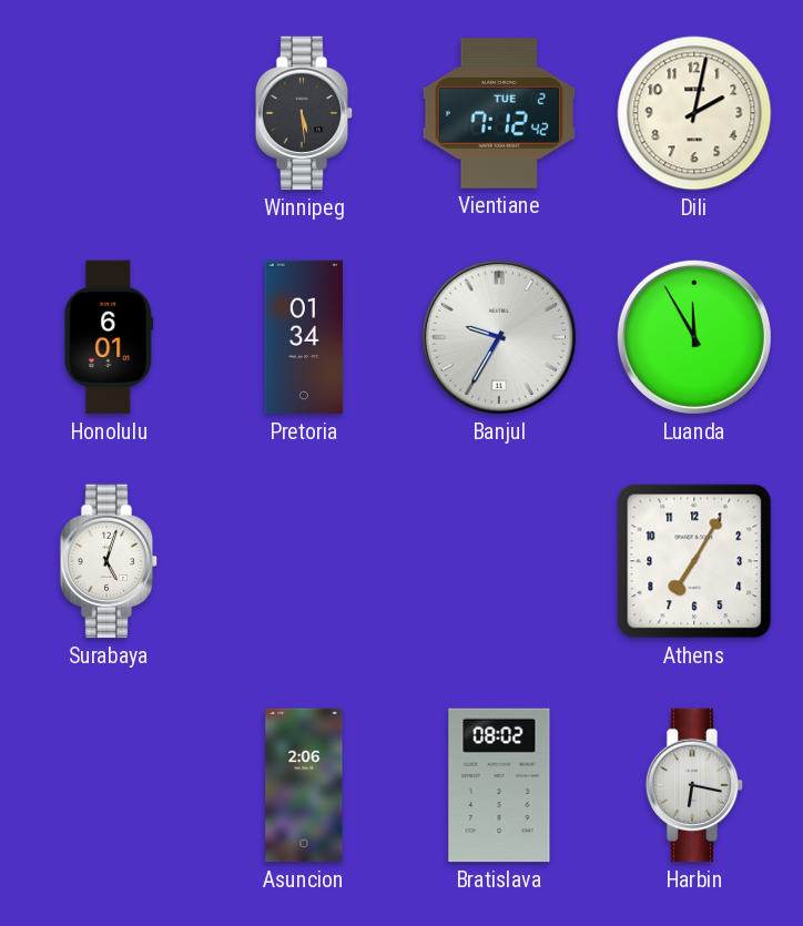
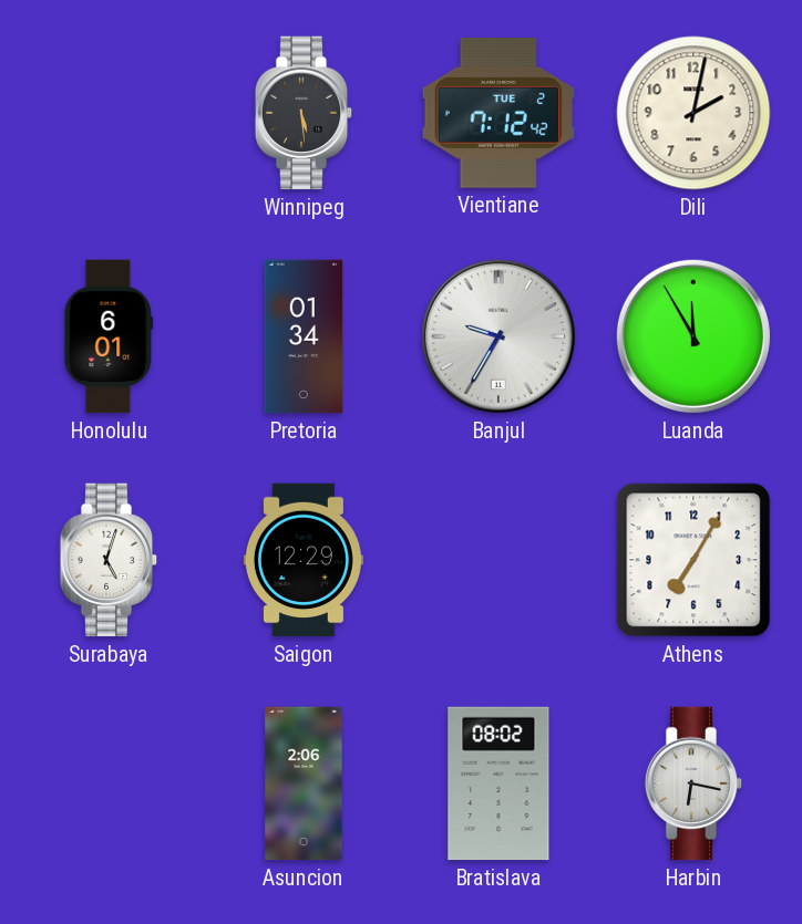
Saigon: none -> 12:29
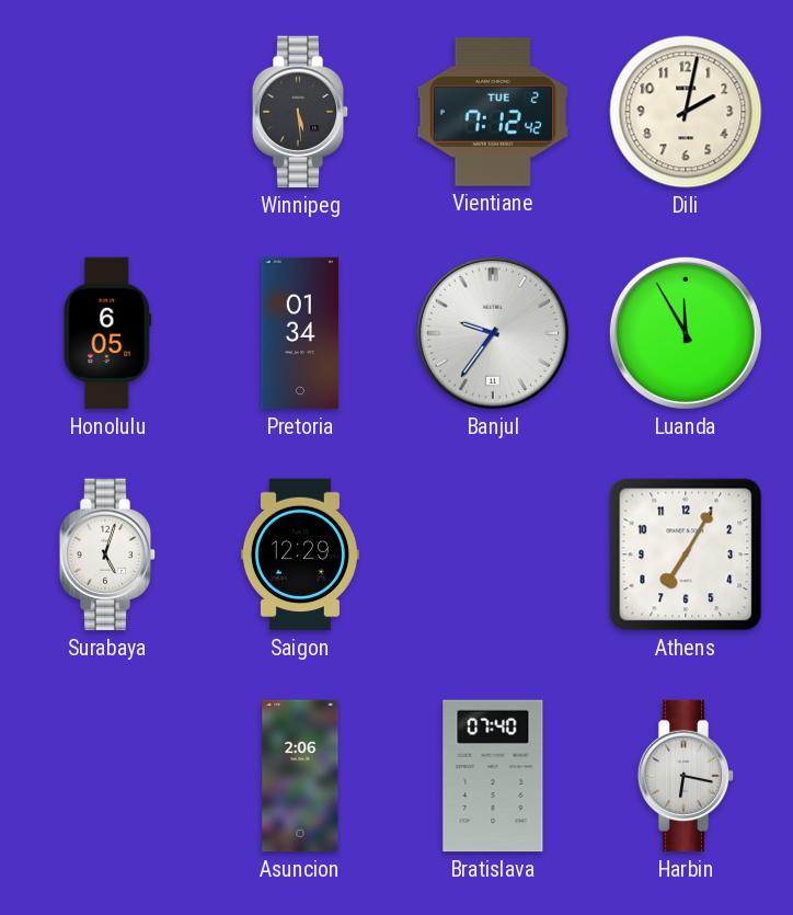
Honolulu: 6:01 -> 6:05
Banjul: 9:35 -> 9:36
Bratislava: 08:02 -> 07:40
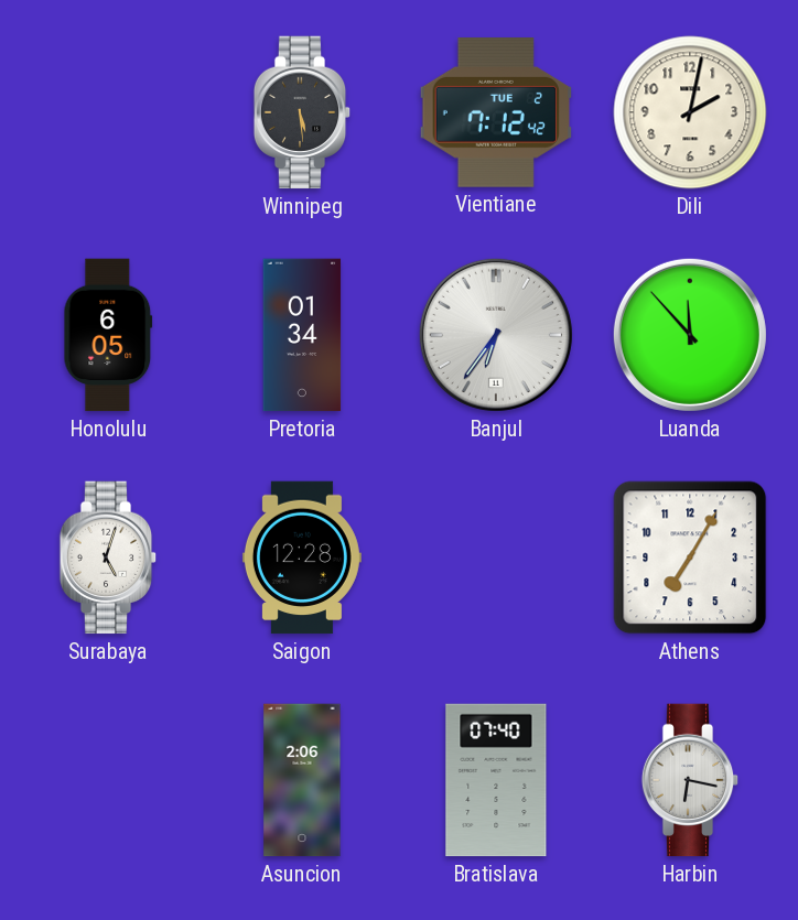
Banjul: 9:36 -> 6:36
Luanda: 11:55 -> 11:53
Saigon: 12:29 -> 12:28
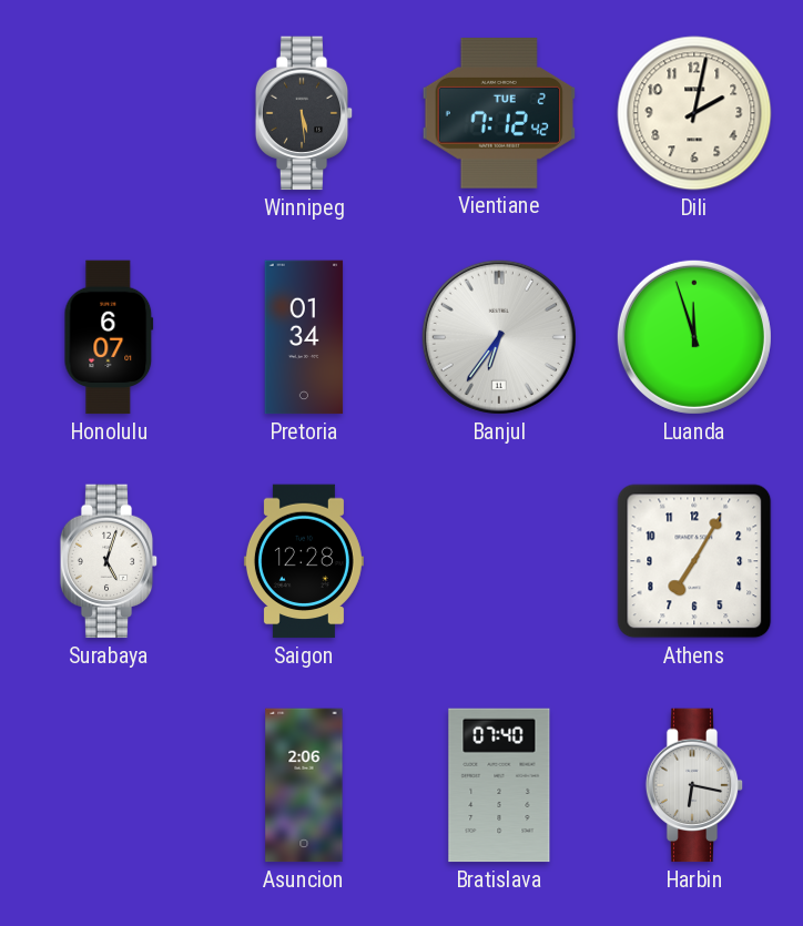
Honolulu: 6:05 -> 6:07
Luanda: 11:53 -> 11:57
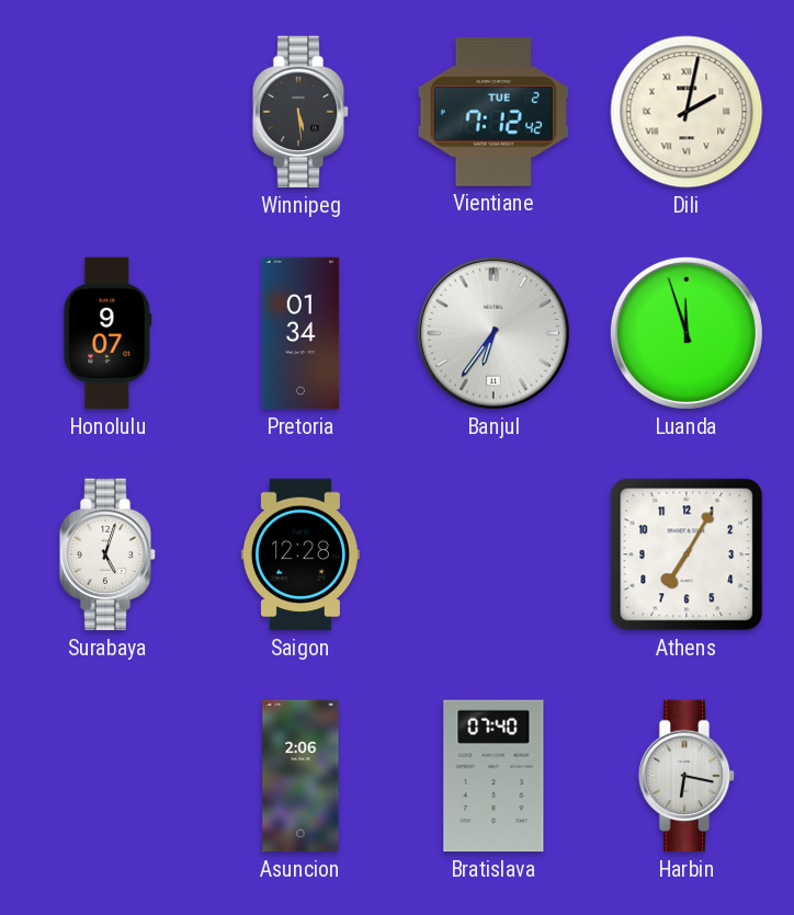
Dili numerals: Arabic -> Roman
Honolulu: 6:07 -> 9:07
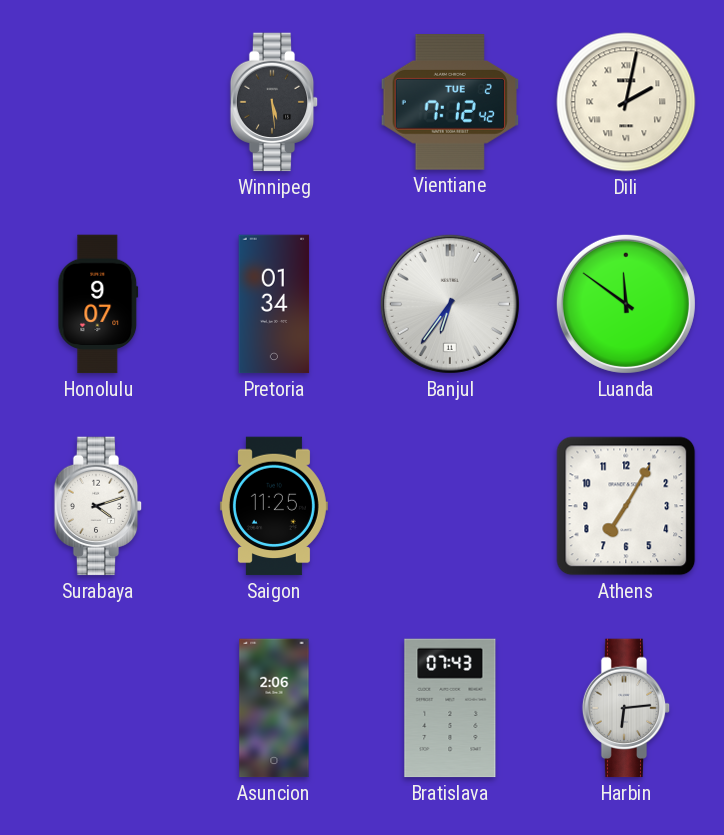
Luanda: 11:57 -> 11:51
Surabaya: 5:03 -> 4:12
Saigon: 12:28 -> 11:25
Bratislava: 07:40 -> 07:43
Harbin: 6:17 -> 6:14
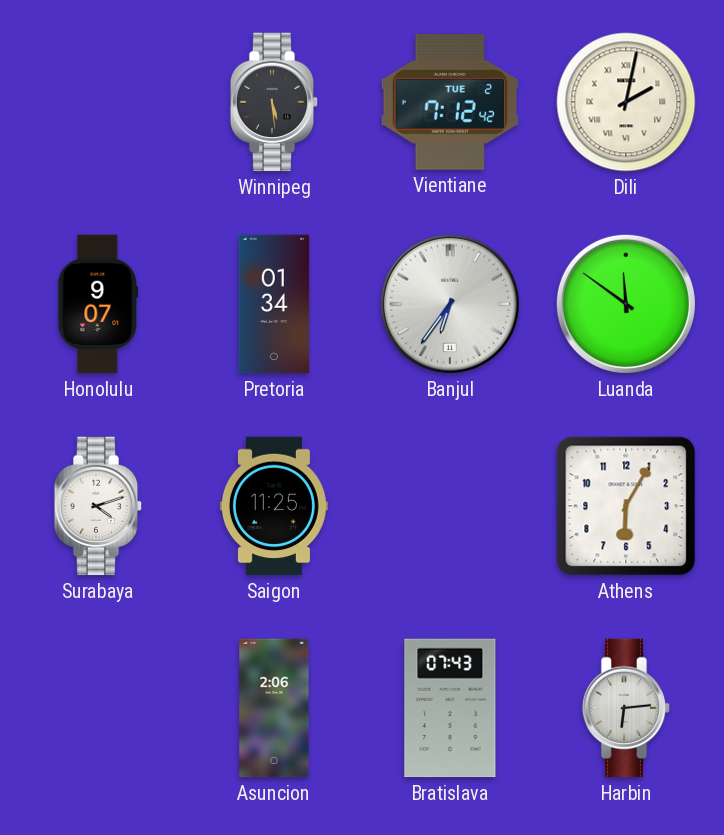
Athens: 7:05 -> 6:05
